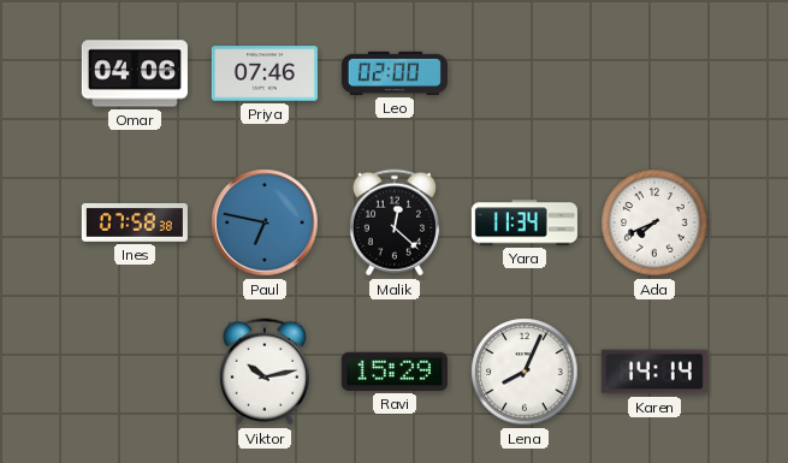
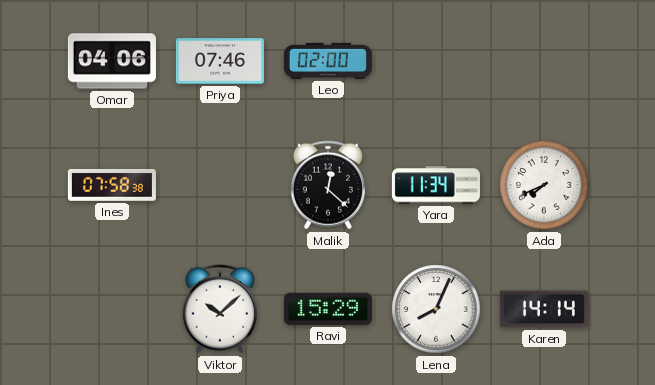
Paul: 6:47 -> none
Viktor: 10:13 -> 10:08
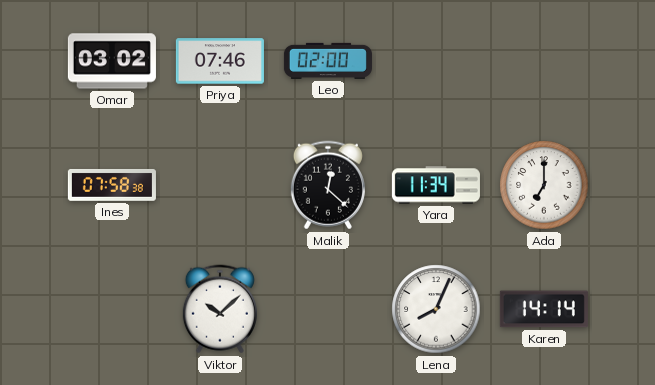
Omar: 04:06 -> 03:02
Ada: 7:41 -> 7:00
Ravi: 15:29 -> none
